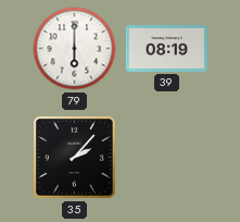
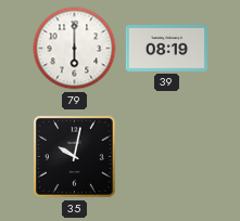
35: 2:07 -> 10:02
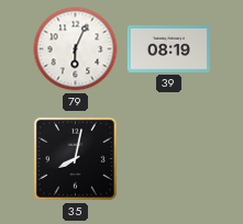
79: 6:00 -> 6:04
35: 10:02 -> 8:02
